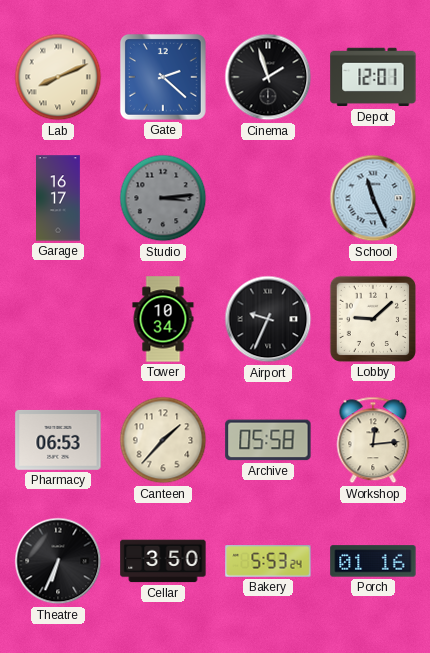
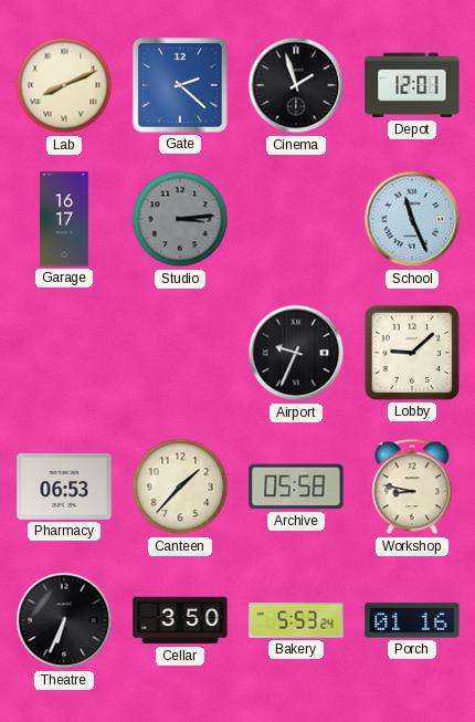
Tower: 10:34 -> none
Workshop: 12:14 -> 8:47
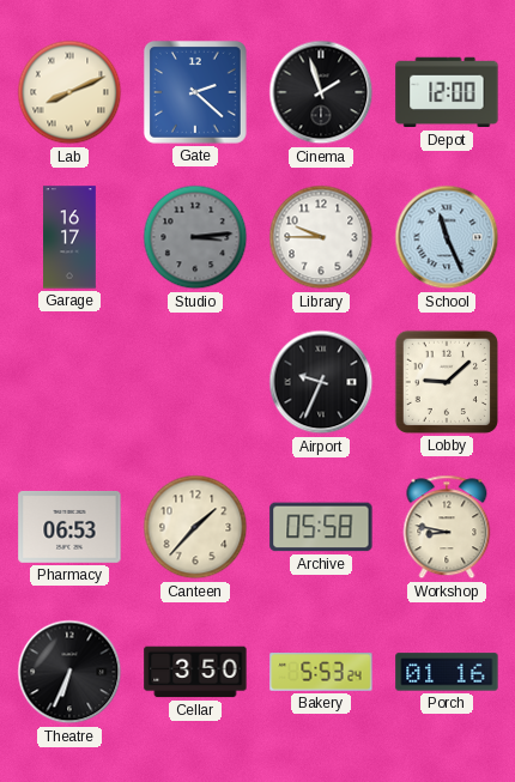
Depot: 12:01 -> 12:00
Library: none -> 9:45
